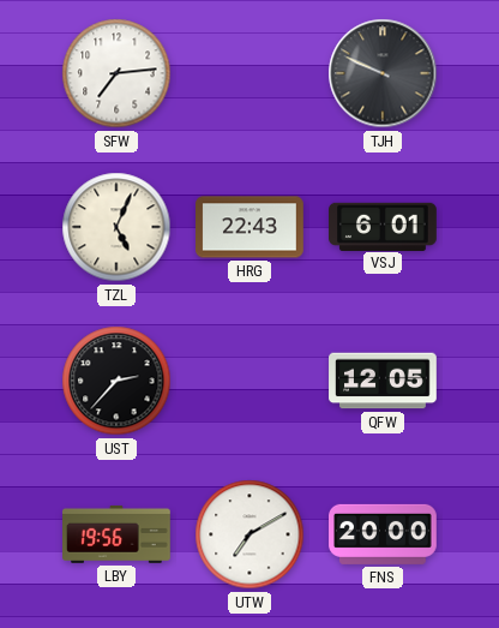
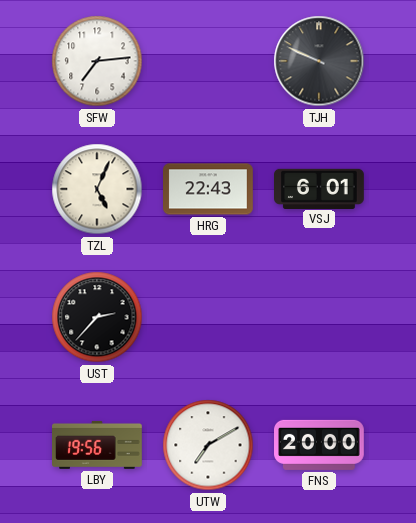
QFW: 12:05 -> none
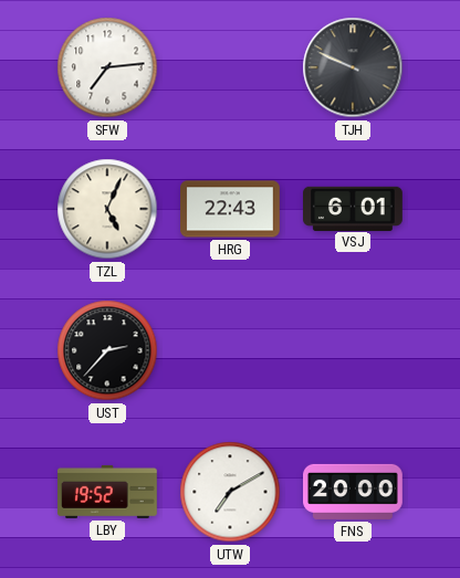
LBY: 19:56 -> 19:52
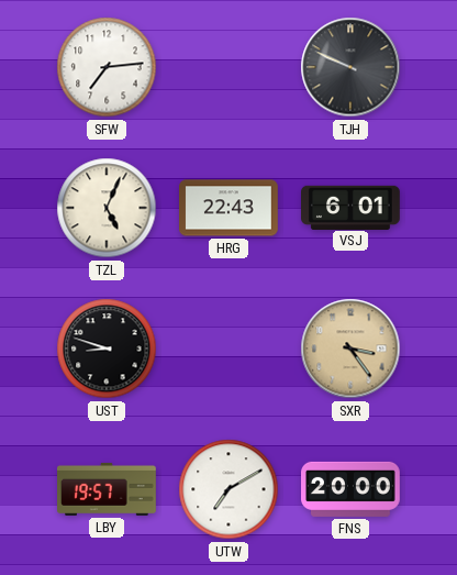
UST: 2:37 -> 8:48
SXR: none -> 3:24
LBY: 19:52 -> 19:57
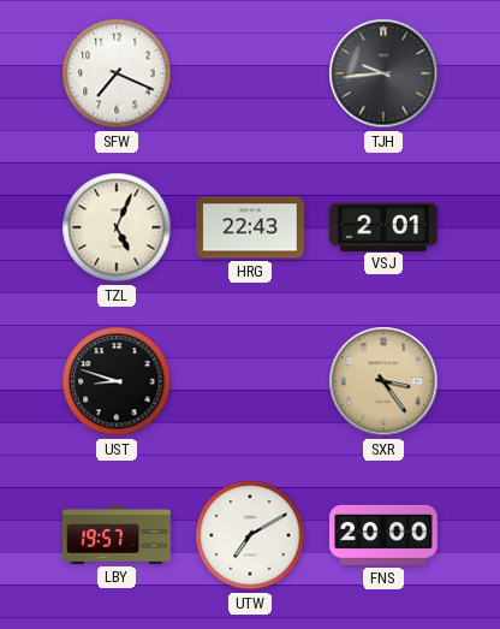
SFW: 7:14 -> 7:19
TJH: 9:49 -> 9:44
VSJ: 6:01 -> 2:01
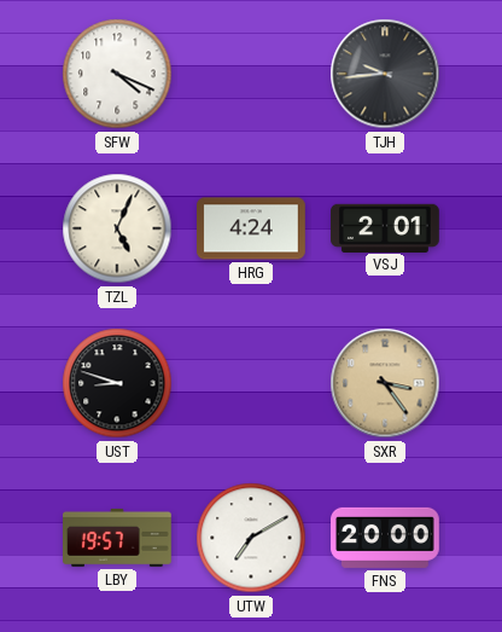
SFW: 7:19 -> 4:19
HRG: 22:43 -> 4:24
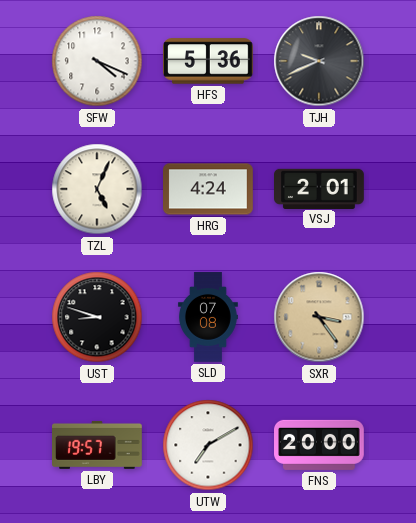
HFS: none -> 5:36
TJH: 9:44 -> 9:41
SLD: none -> 07:08
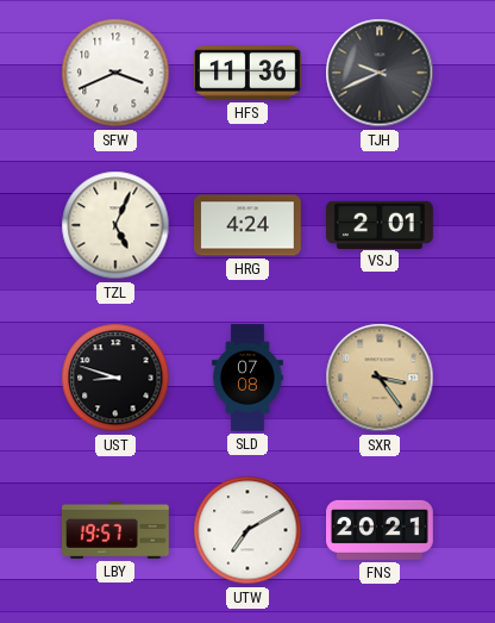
SFW: 4:19 -> 3:41
HFS: 5:36 -> 11:36
FNS: 20:00 -> 20:21
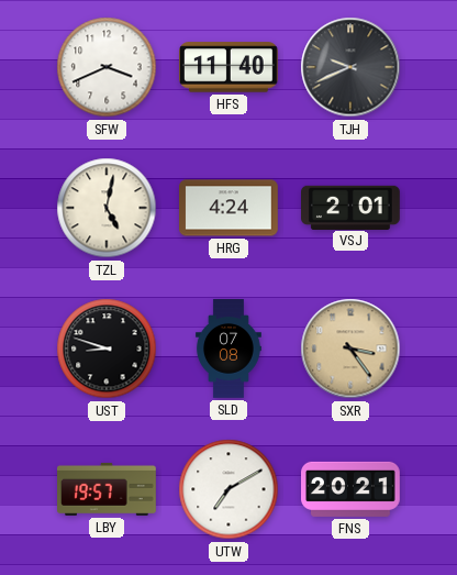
HFS: 11:36 -> 11:40
TZL: 5:04 -> 5:02
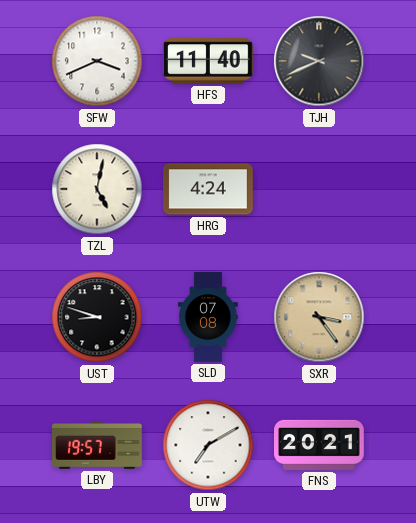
VSJ: 2:01 -> none
